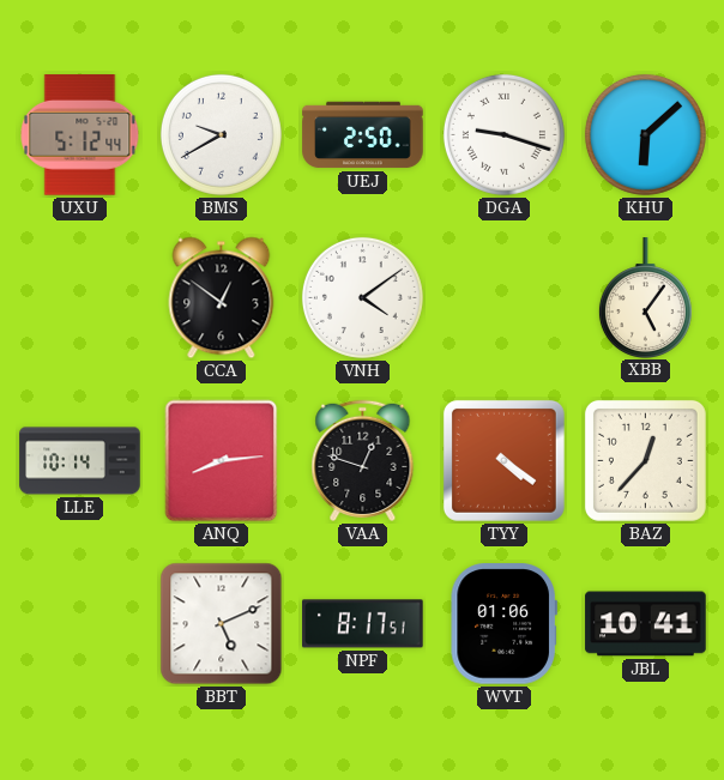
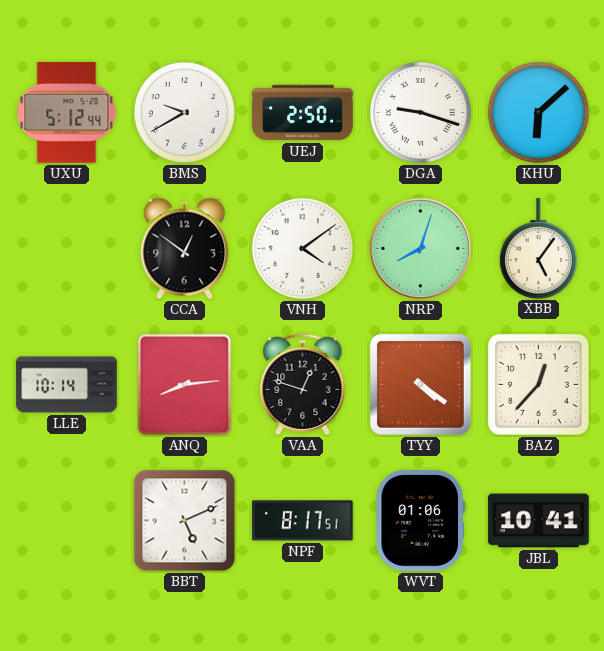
NRP: none -> 8:03
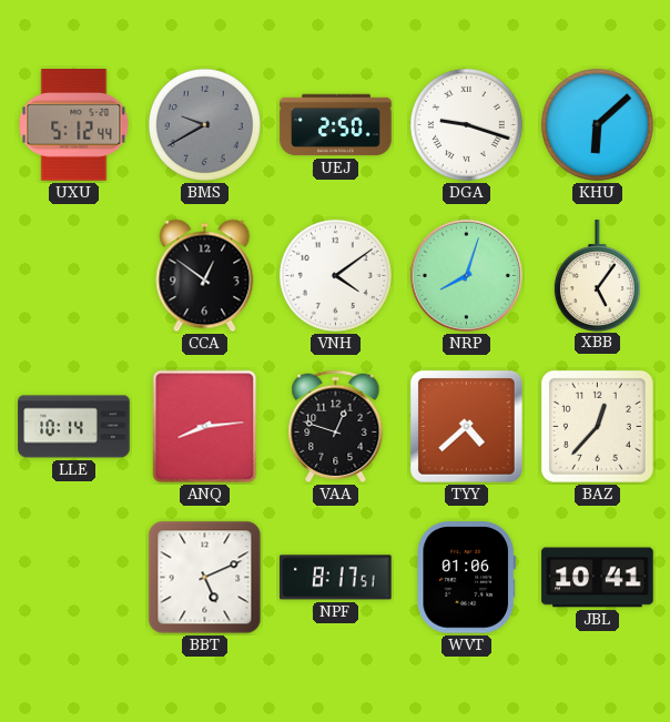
BMS dial: white -> grey
TYY: 4:21 -> 4:38
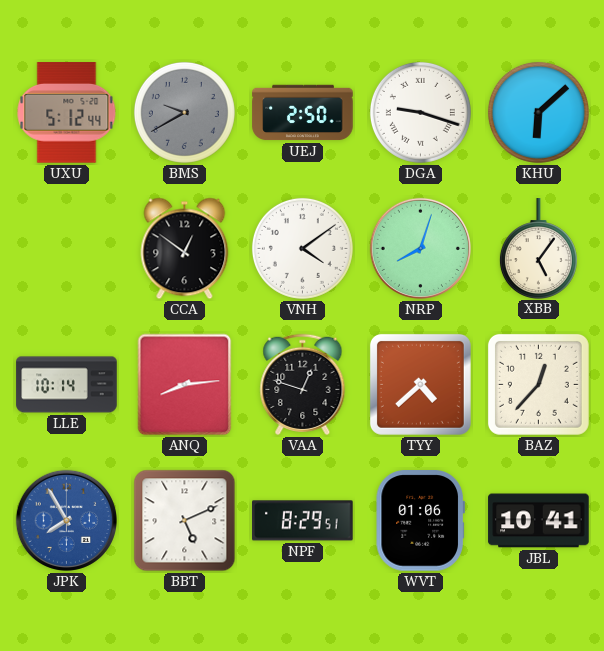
JPK: none -> 7:55
NPF: 8:17 -> 8:29
